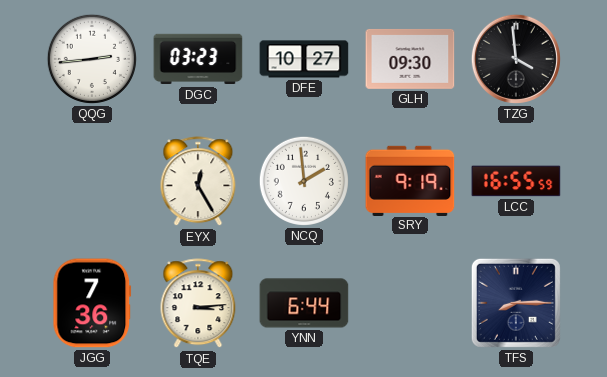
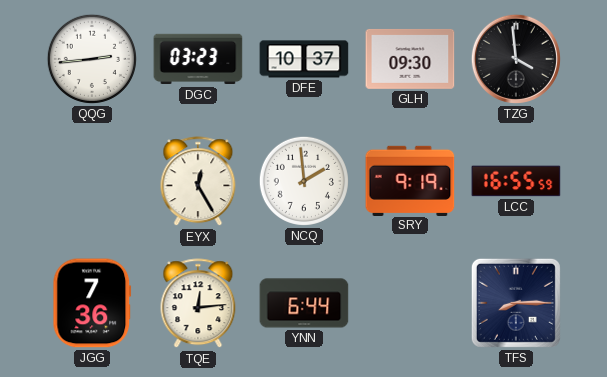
DFE: 10:27 -> 10:37
TQE: 3:14 -> 12:14
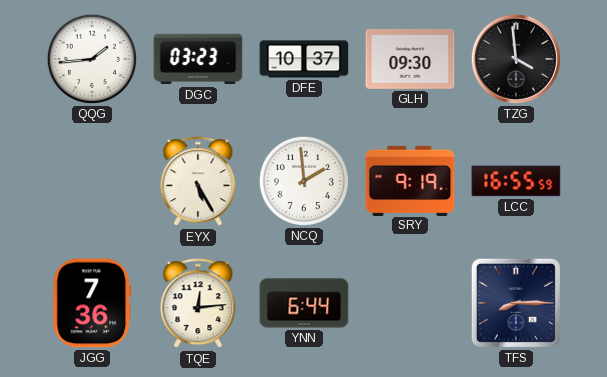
QQG: 2:44 -> 1:44
EYX: 12:25 -> 5:25
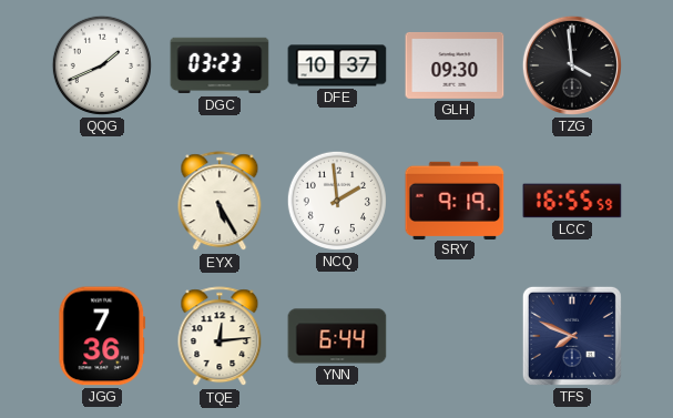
QQG: 1:44 -> 1:41
TFS: 8:15 -> 7:49
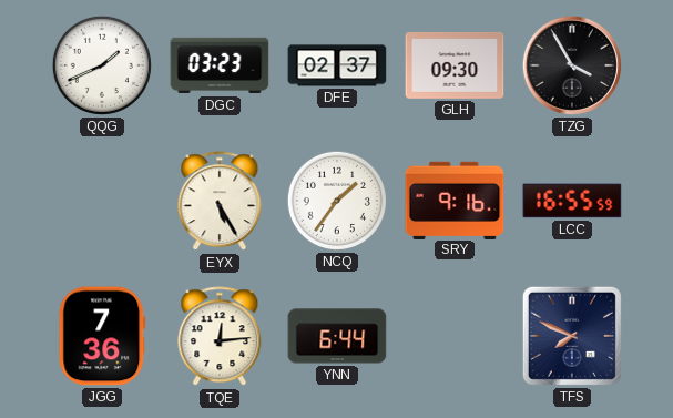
DFE: 10:37 -> 02:37
TZG: 3:59 -> 3:55
NCQ: 1:59 -> 1:36
SRY: 9:19 -> 9:16
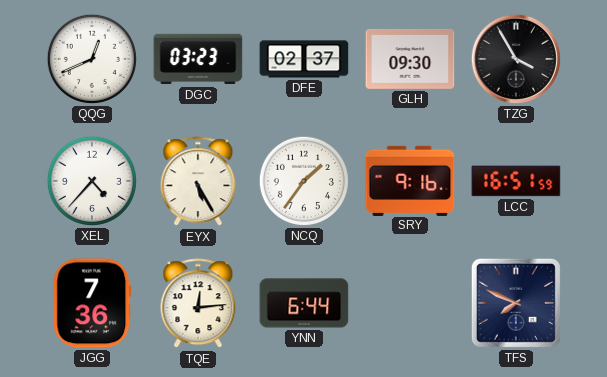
QQG: 1:41 -> 12:41
XEL: none -> 4:37
LCC: 16:55 -> 16:51
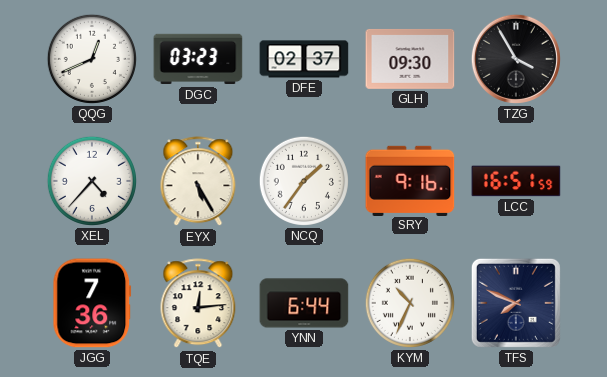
KYM: none -> 10:34
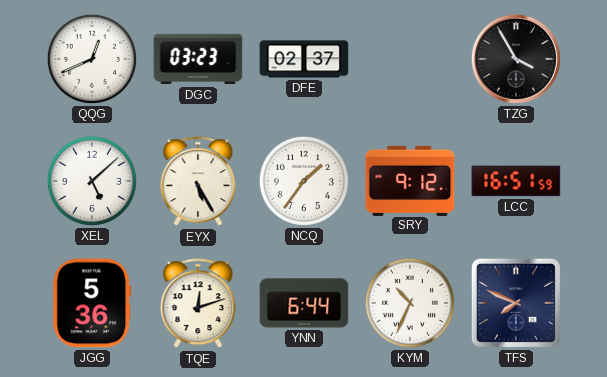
GLH: 09:30 -> none
XEL: 4:37 -> 5:08
SRY: 9:16 -> 9:12
JGG: 7:36 -> 5:36
TQE: 12:14 -> 12:12
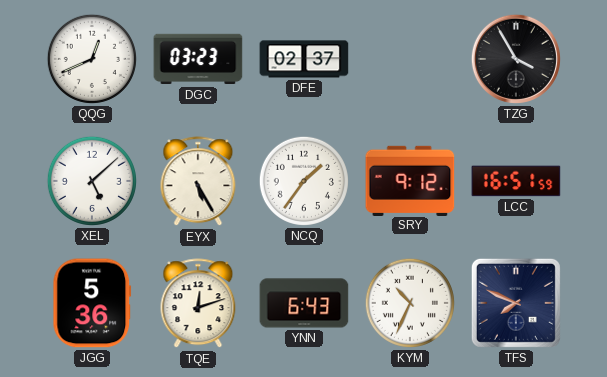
YNN: 6:44 -> 6:43
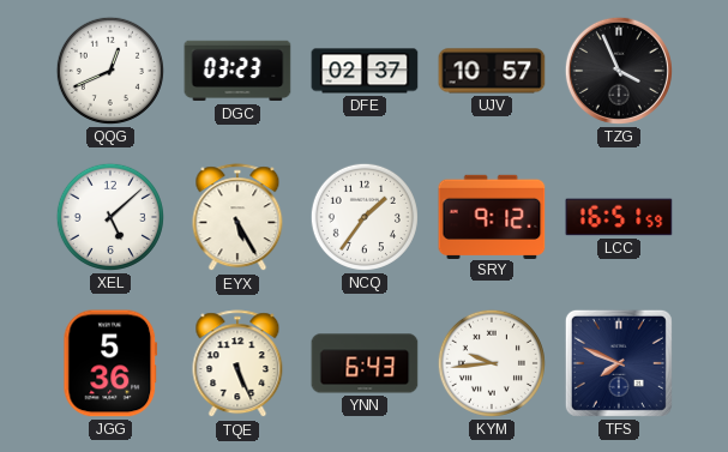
UJV: none -> 10:57
TZG: 3:55 -> 3:56
TQE: 12:12 -> 5:26
KYM: 10:34 -> 9:44
